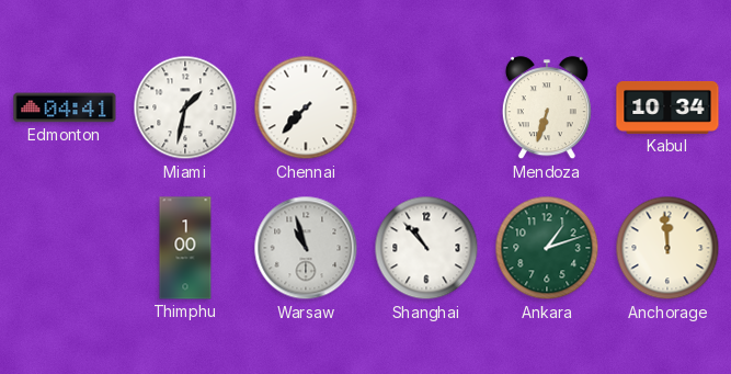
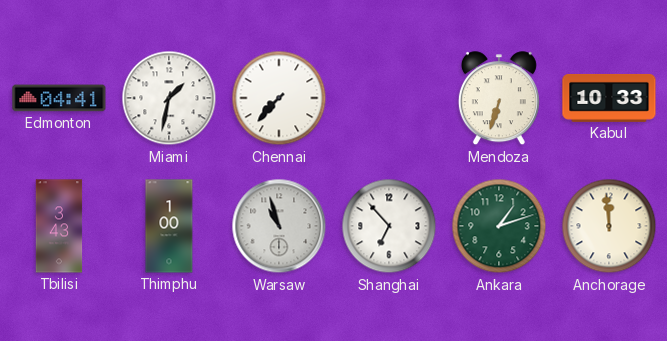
Kabul: 10:34 -> 10:33
Tbilisi: none -> 3:43
Shanghai: 10:53 -> 6:53
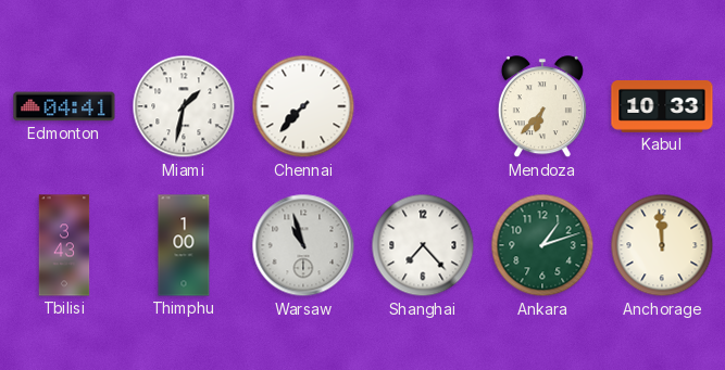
Mendoza: 6:33 -> 6:37
Shanghai: 6:53 -> 7:23
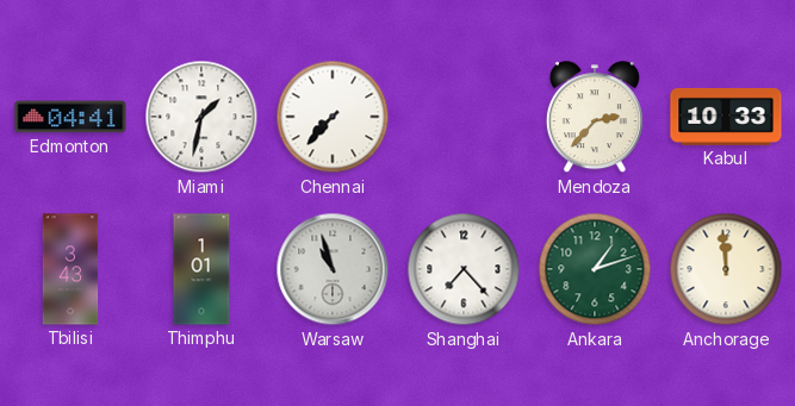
Mendoza: 6:37 -> 2:37
Thimphu: 1:00 -> 1:01
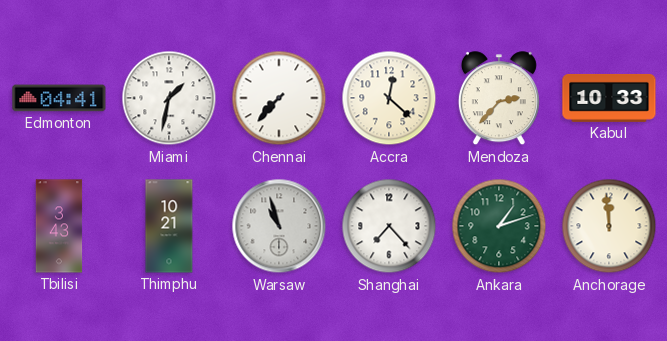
Accra: none -> 12:22
Thimphu: 1:01 -> 10:21
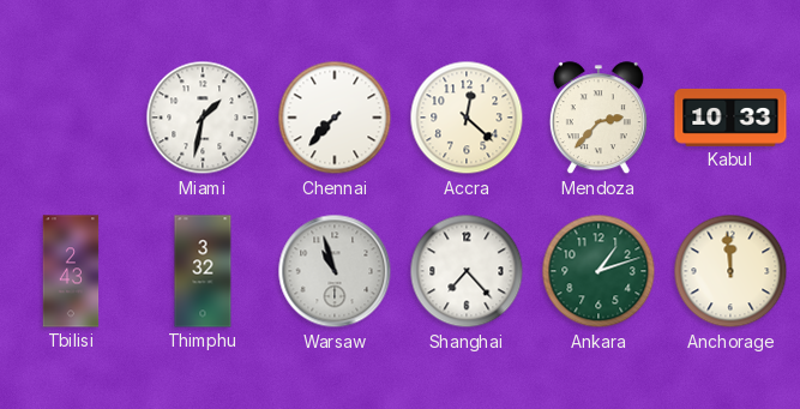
Edmonton: 04:41 -> none
Tbilisi: 3:43 -> 2:43
Thimphu: 10:21 -> 3:32
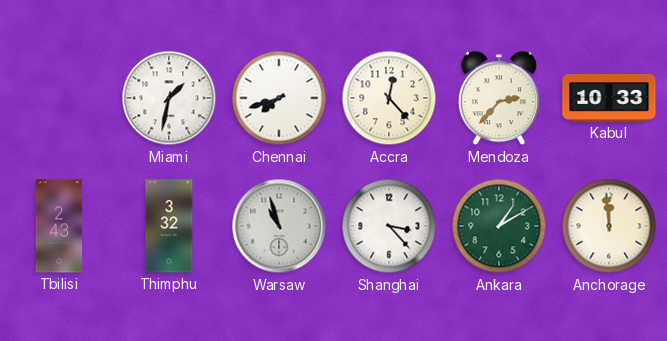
Chennai: 7:37 -> 7:42
Accra: 12:22 -> 12:23
Shanghai: 7:23 -> 3:23
Ankara: 1:12 -> 1:10
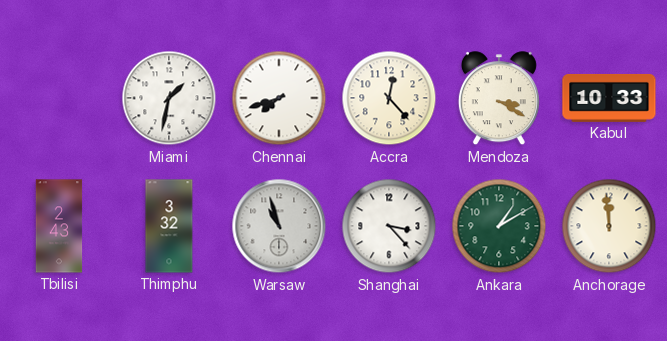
Mendoza: 2:37 -> 3:20
